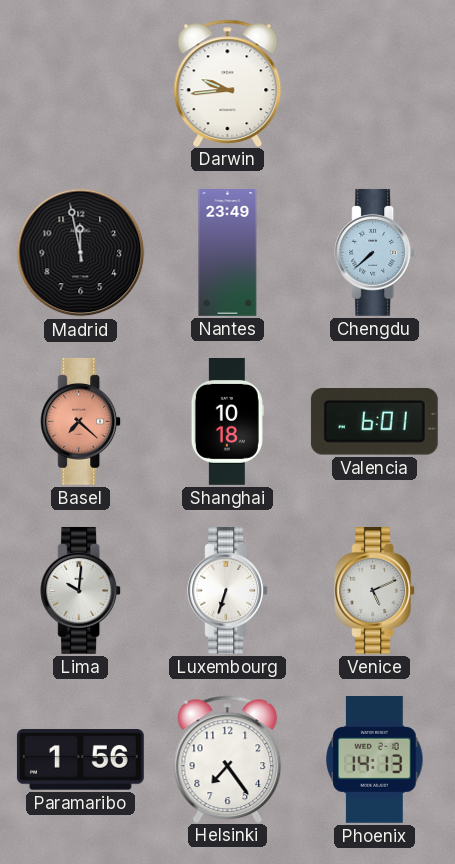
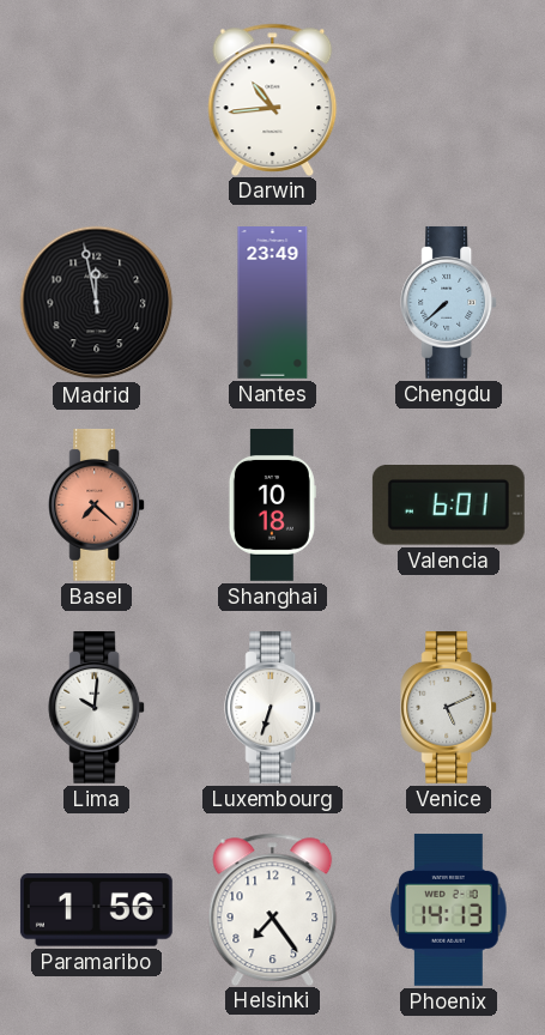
Darwin: 9:44 -> 10:44
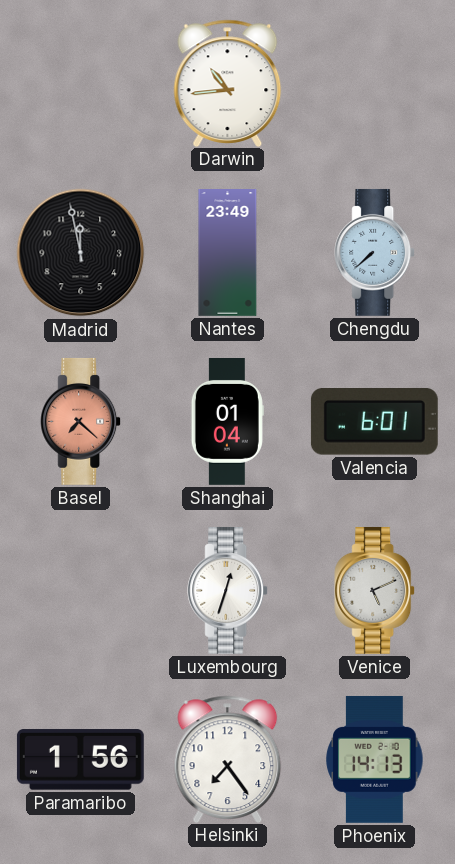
Shanghai: 10:18 -> 01:04
Lima: 10:01 -> none
Luxembourg: 6:33 -> 12:33
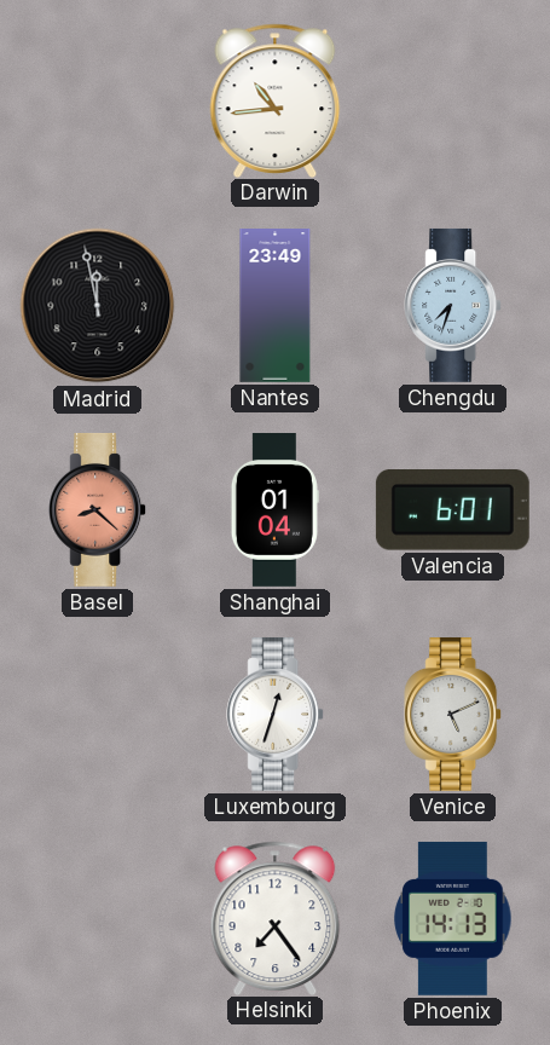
Chengdu: 7:38 -> 7:33
Basel: 7:22 -> 8:22
Paramaribo: 1:56 -> none
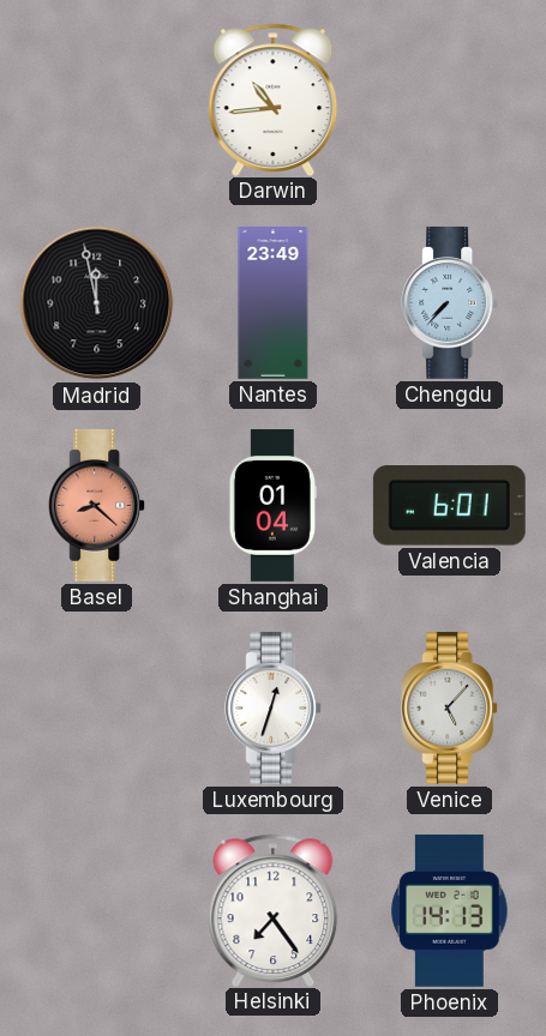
Chengdu: 7:33 -> 7:37
Venice: 5:11 -> 5:07
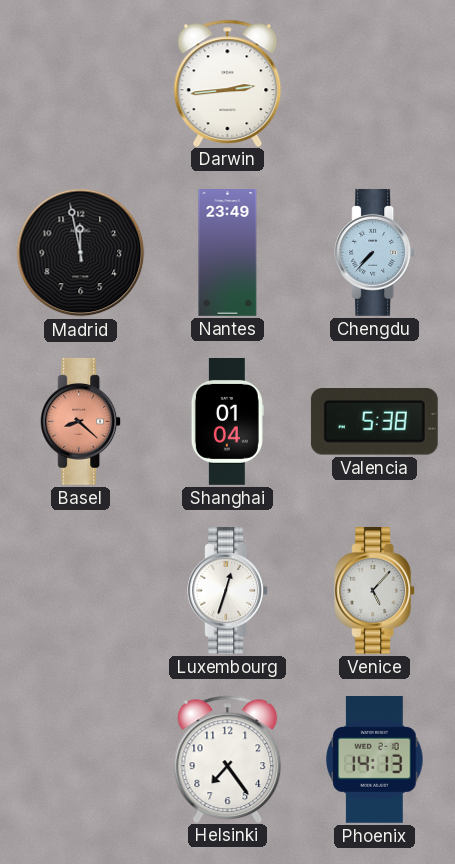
Darwin: 10:44 -> 2:44
Valencia: 6:01 -> 5:38
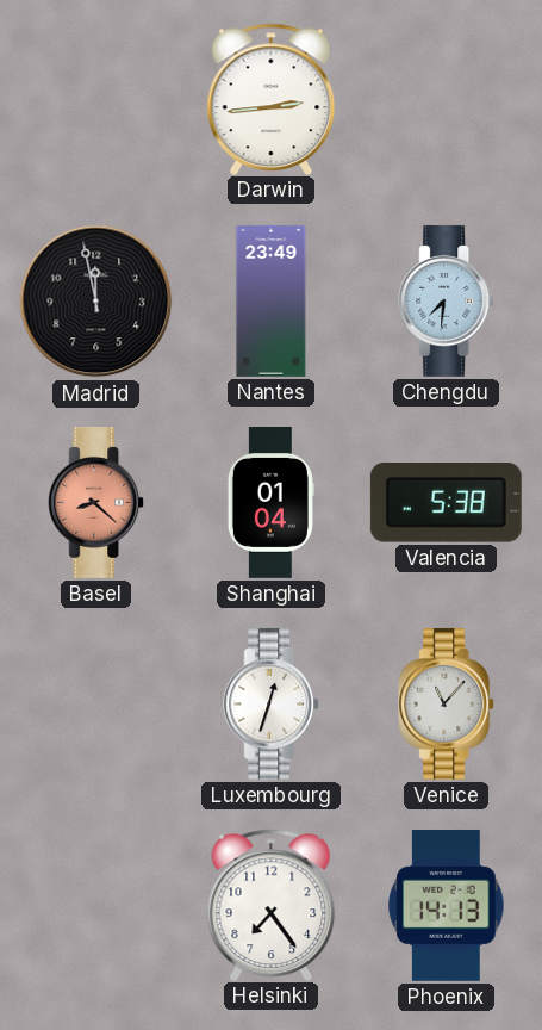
Chengdu: 7:37 -> 7:31
Venice: 5:07 -> 11:07
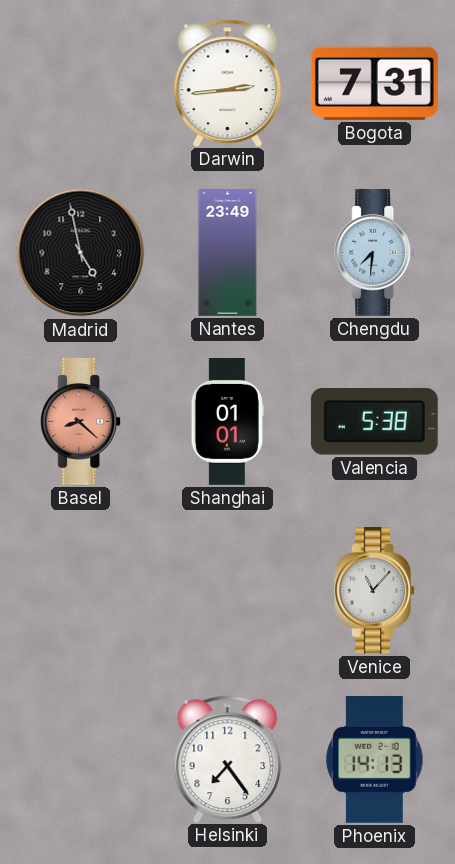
Bogota: none -> 7:31
Madrid: 11:58 -> 4:58
Shanghai: 01:04 -> 01:01
Luxembourg: 12:33 -> none
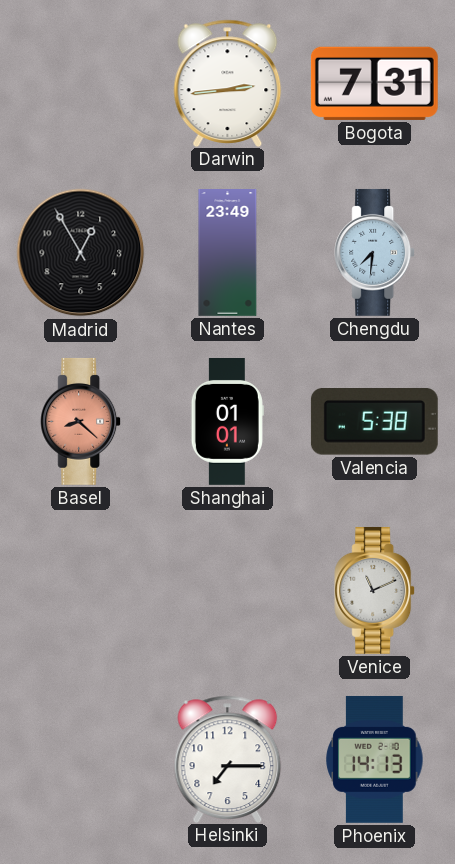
Madrid: 4:58 -> 12:55
Venice: 11:07 -> 11:11
Helsinki: 7:24 -> 7:15
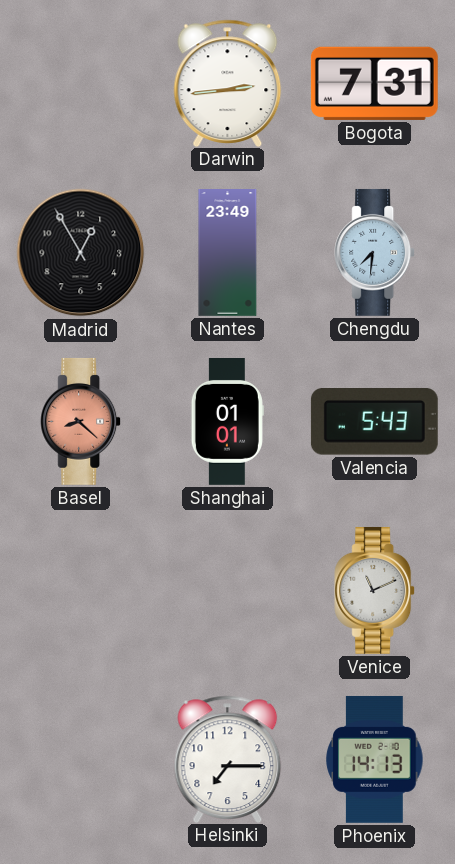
Valencia: 5:38 -> 5:43
